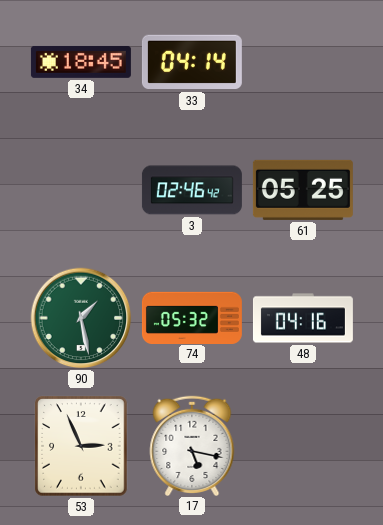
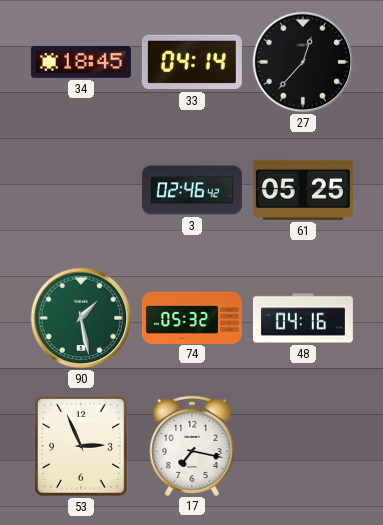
27: none -> 12:37
17: 5:17 -> 7:17
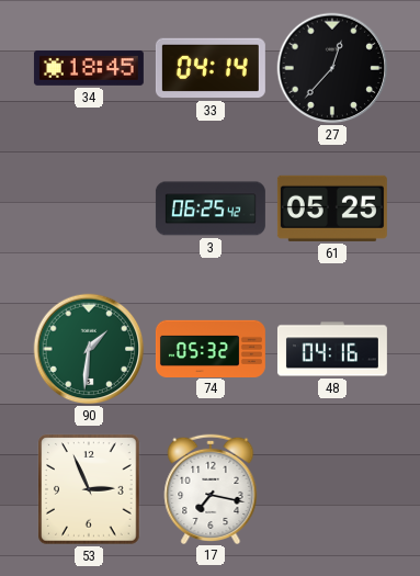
3: 02:46 -> 06:25
90: 1:28 -> 1:31
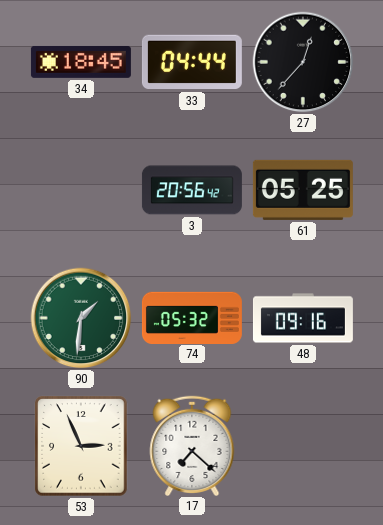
33: 04:14 -> 04:44
3: 06:25 -> 20:56
48: 04:16 -> 09:16
17: 7:17 -> 7:22
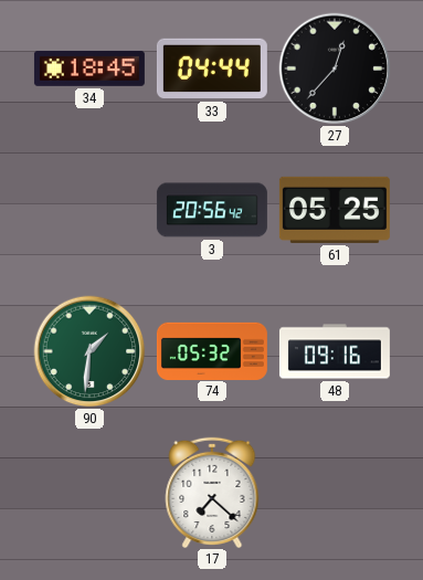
53: 2:56 -> none
